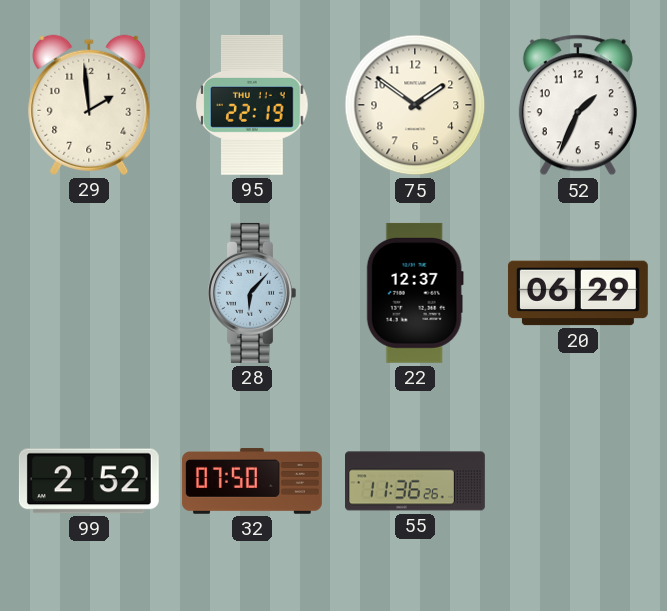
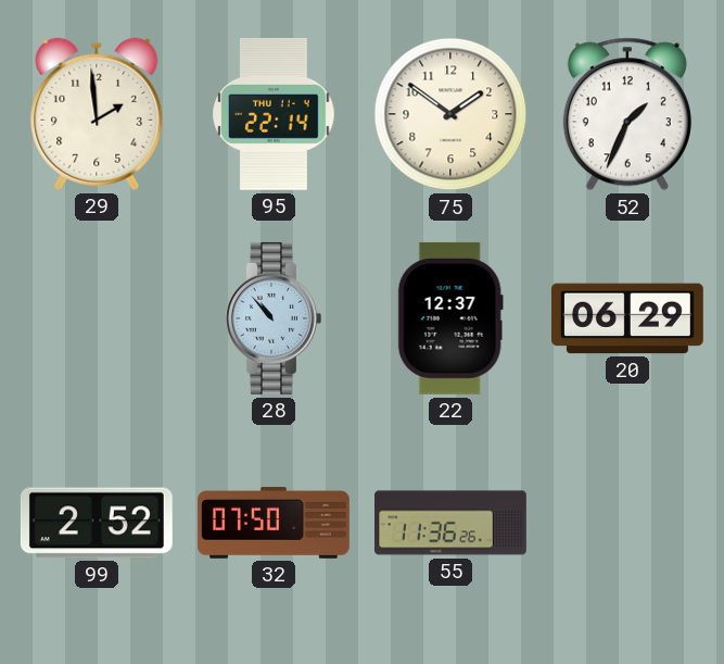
95: 22:19 -> 22:14
28: 6:07 -> 10:53
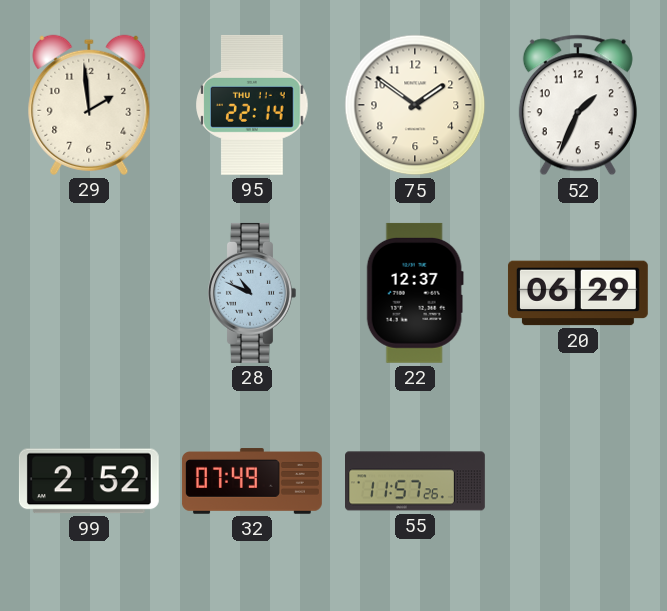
28: 10:53 -> 10:49
32: 07:50 -> 07:49
55: 11:36 -> 11:57
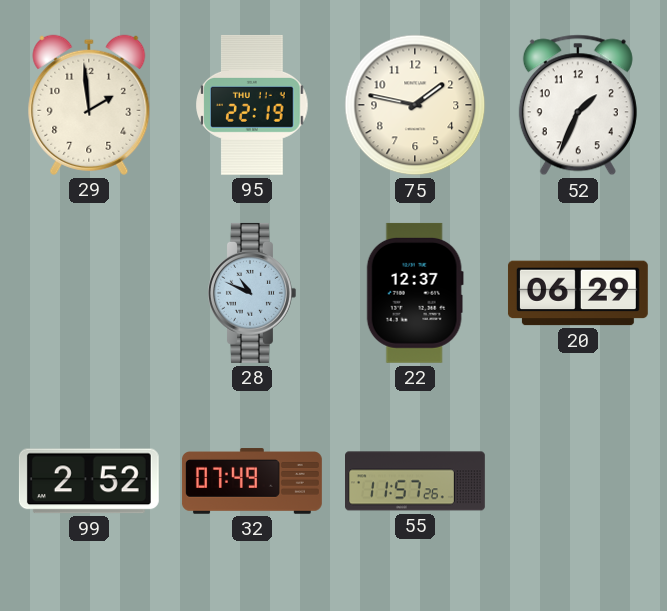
95: 22:14 -> 22:19
75: 1:51 -> 1:47
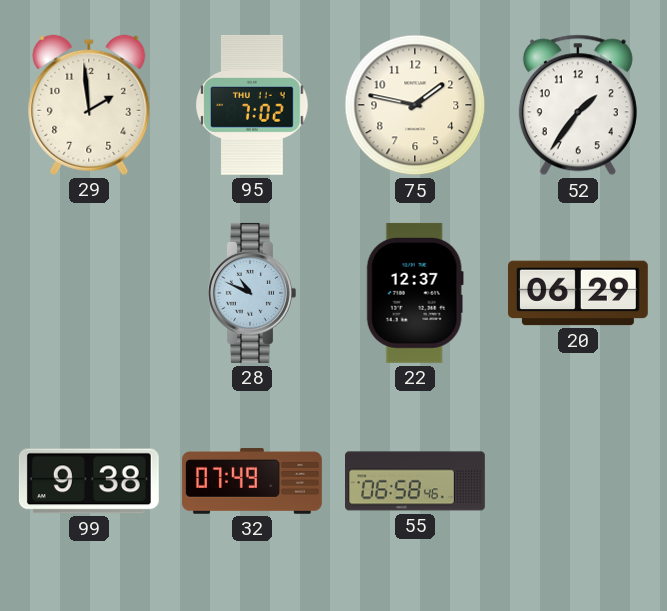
95: 22:19 -> 7:02
52: 1:34 -> 1:36
99: 2:52 -> 9:38
55: 11:57 -> 06:58
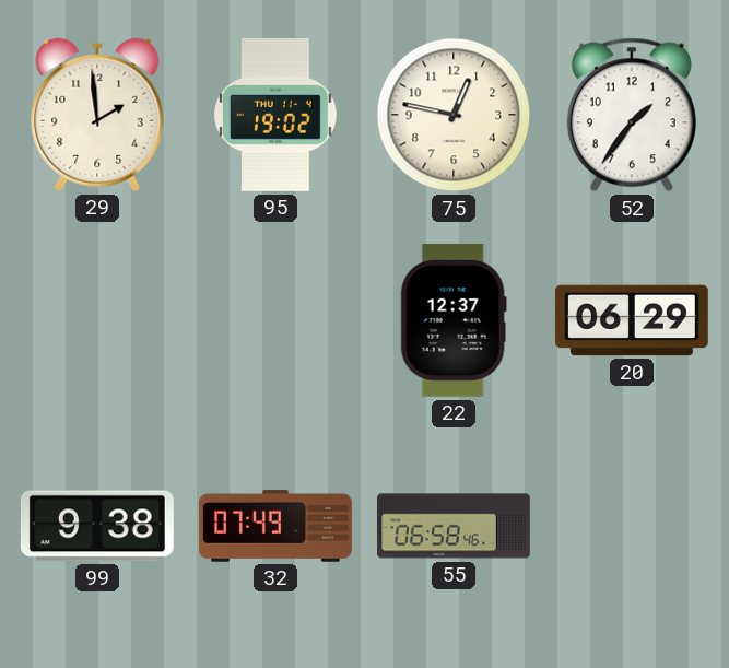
95: 7:02 -> 19:02
75: 1:47 -> 12:47
28: 10:49 -> none
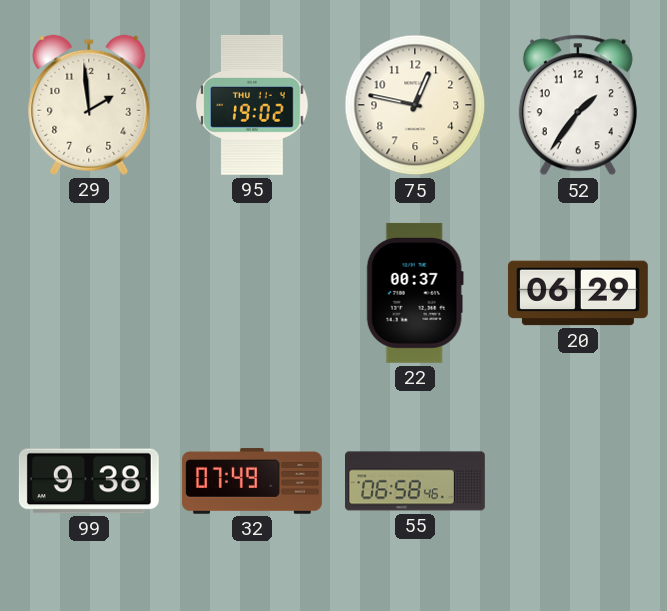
22: 12:37 -> 00:37
